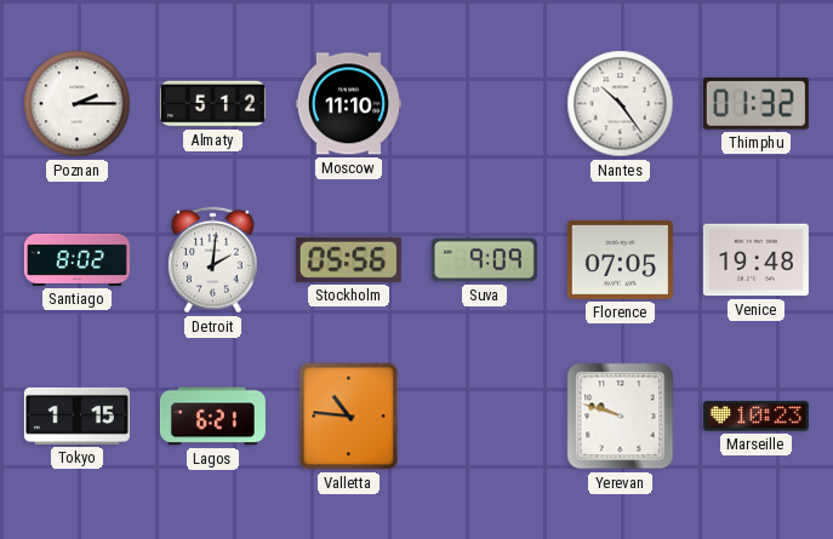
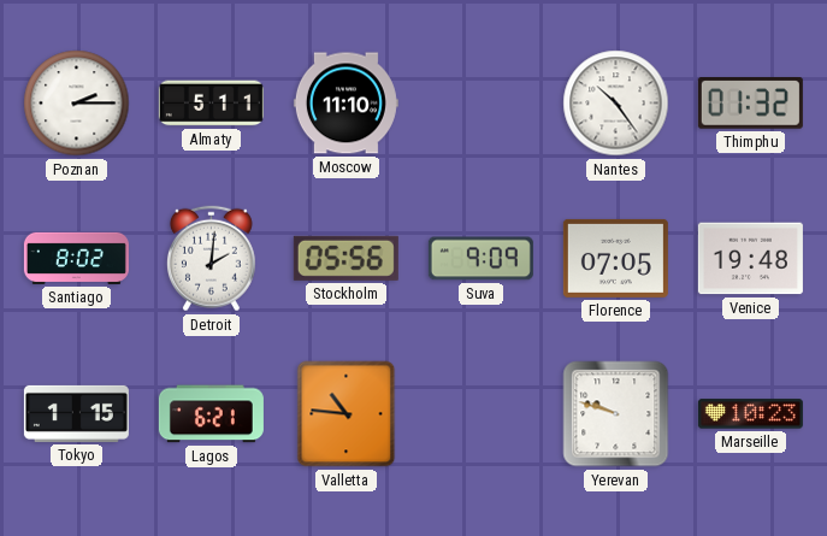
Almaty: 5:12 -> 5:11
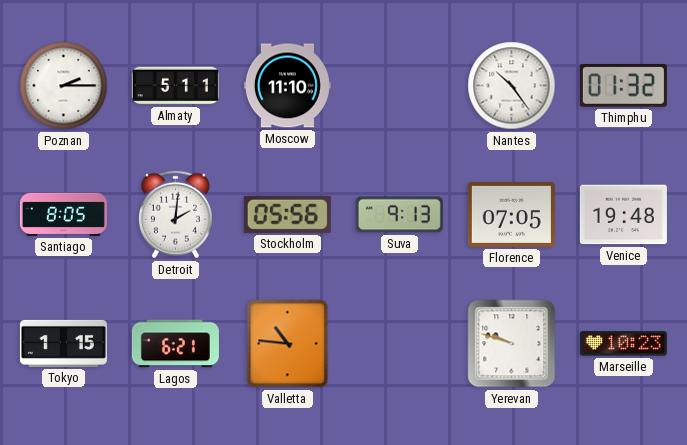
Santiago: 8:02 -> 8:05
Suva: 9:09 -> 9:13
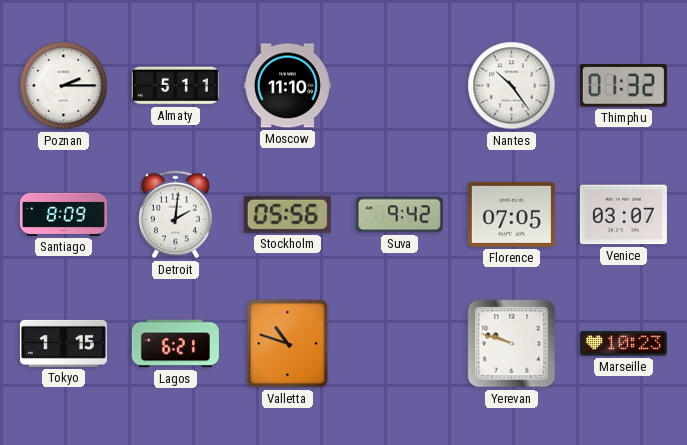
Santiago: 8:05 -> 8:09
Suva: 9:13 -> 9:42
Venice: 19:48 -> 03:07
Valletta: 10:46 -> 10:48
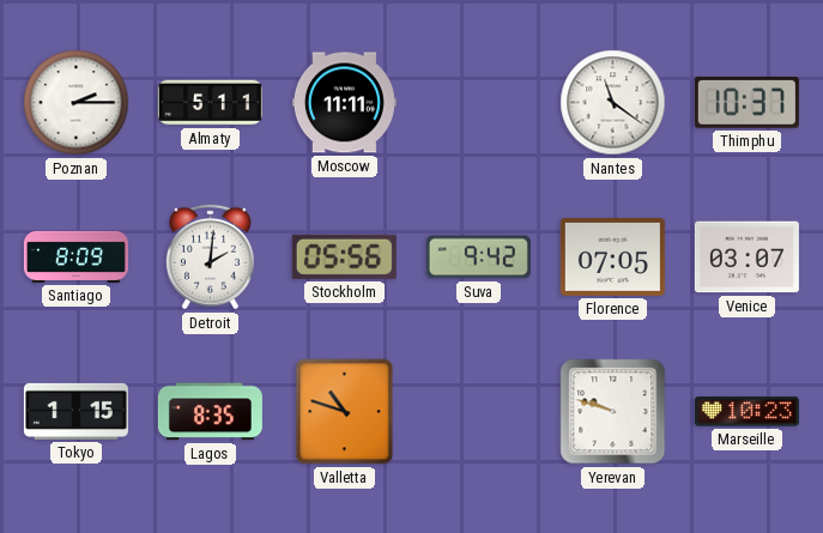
Moscow: 11:10 -> 11:11
Nantes: 10:24 -> 11:21
Thimphu: 01:32 -> 10:37
Lagos: 6:21 -> 8:35
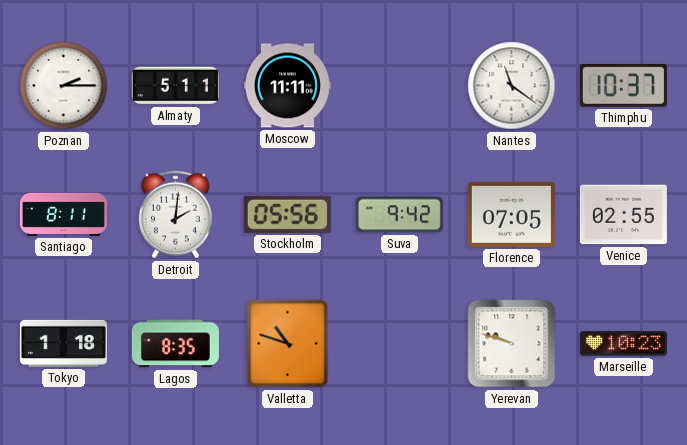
Santiago: 8:09 -> 8:11
Venice: 03:07 -> 02:55
Tokyo: 1:15 -> 1:18
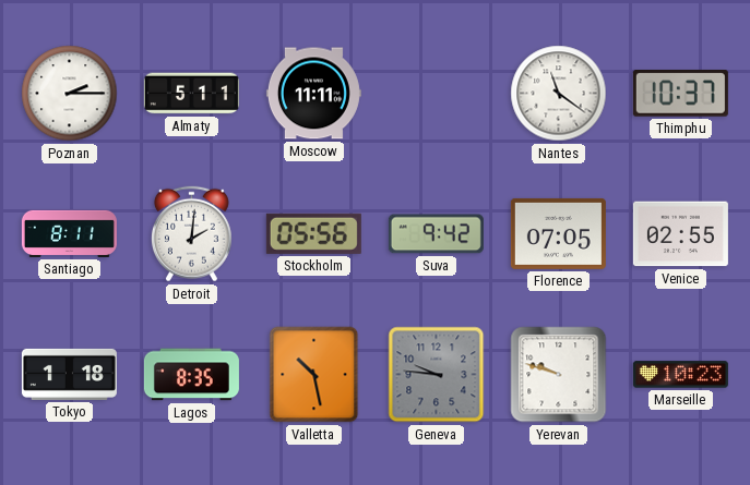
Valletta: 10:48 -> 10:28
Geneva: none -> 9:46
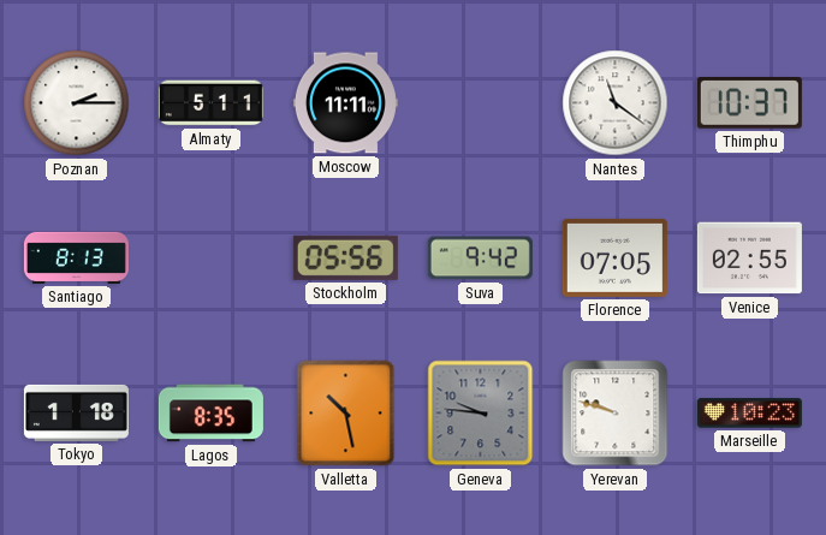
Santiago: 8:11 -> 8:13
Detroit: 2:01 -> none
